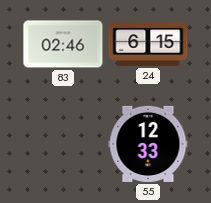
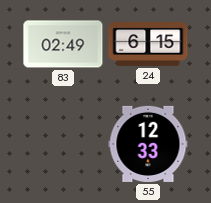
83: 02:46 -> 02:49
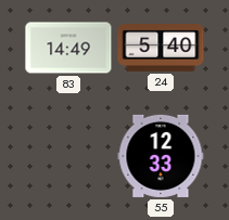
83: 02:49 -> 14:49
24: 6:15 -> 5:40
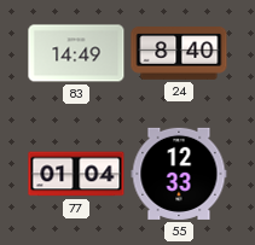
24: 5:40 -> 8:40
77: none -> 01:04
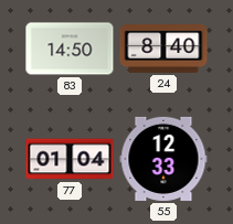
83: 14:49 -> 14:50
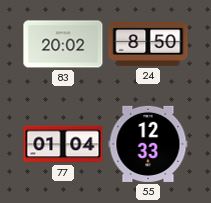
83: 14:50 -> 20:02
24: 8:40 -> 8:50
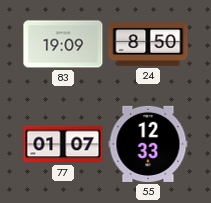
83: 20:02 -> 19:09
77: 01:04 -> 01:07
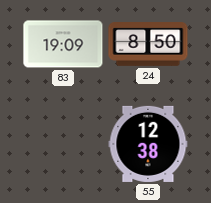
77: 01:07 -> none
55: 12:33 -> 12:38
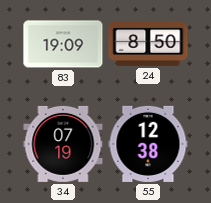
34: none -> 07:19
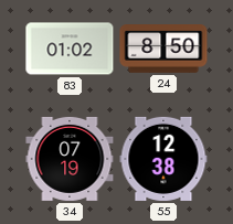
83: 19:09 -> 01:02
